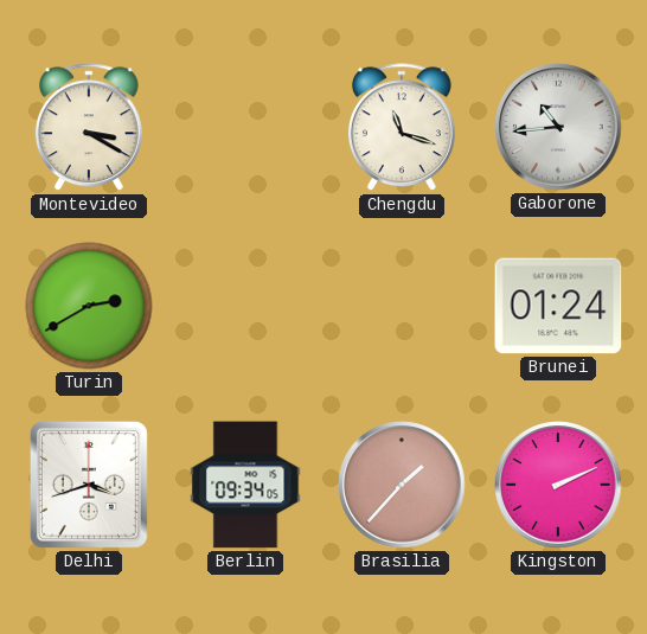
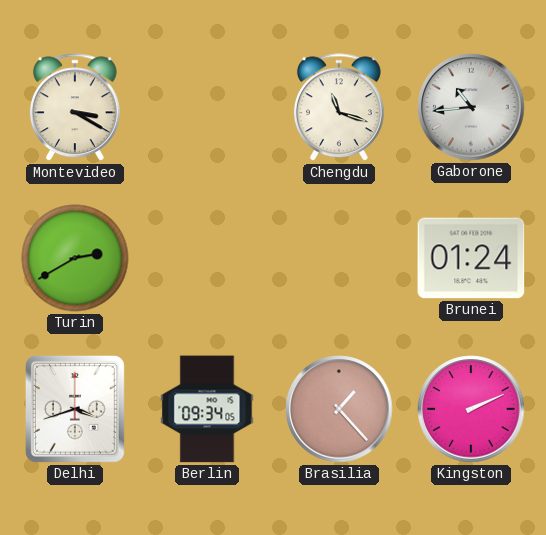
Brasilia: 1:37 -> 1:23
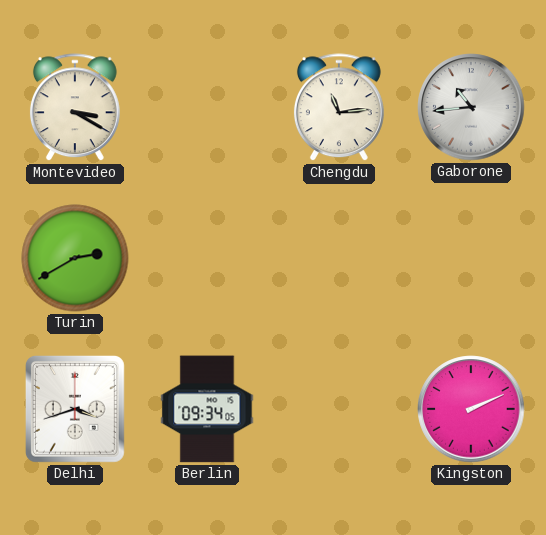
Chengdu: 11:18 -> 11:14
Brunei: 01:24 -> none
Brasilia: 1:23 -> none
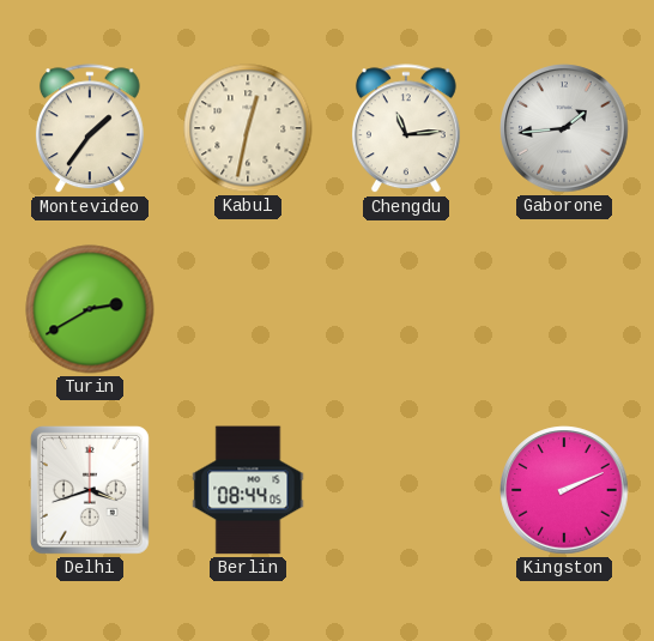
Montevideo: 3:20 -> 1:36
Kabul: none -> 12:32
Gaborone: 10:44 -> 1:44
Berlin: 09:34 -> 08:44
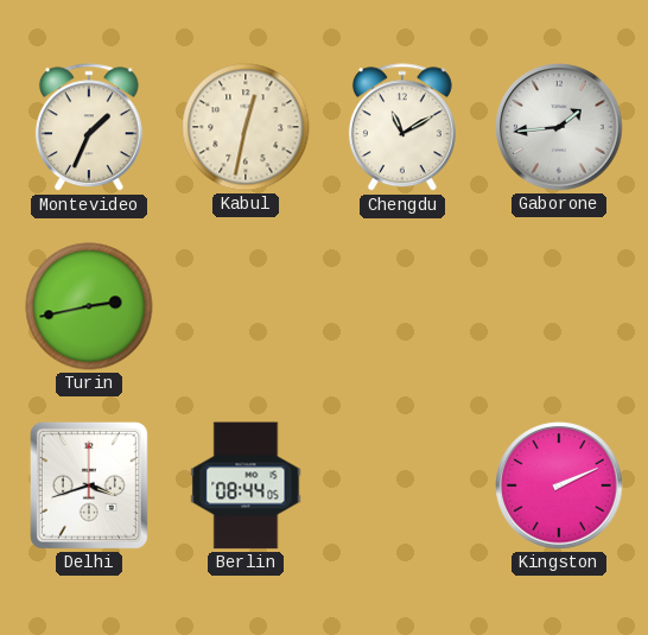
Montevideo: 1:36 -> 1:34
Chengdu: 11:14 -> 11:10
Turin: 2:40 -> 2:43
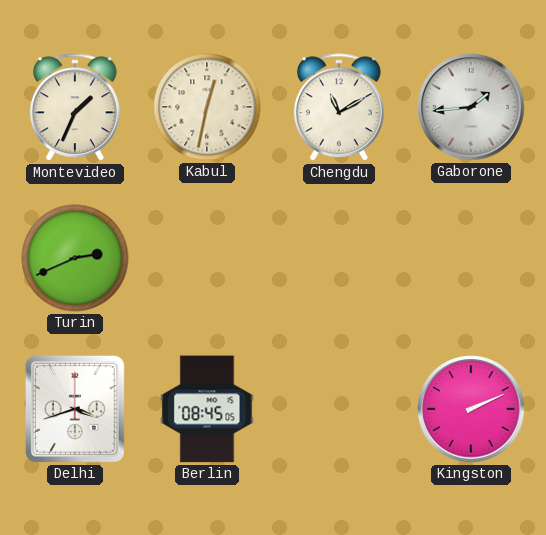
Turin: 2:43 -> 2:41
Berlin: 08:44 -> 08:45
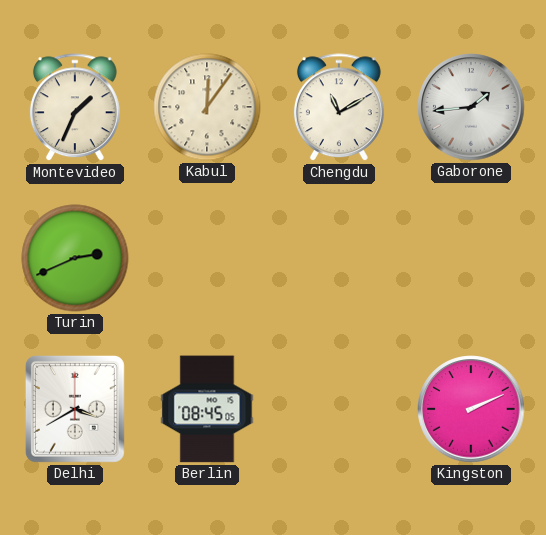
Kabul: 12:32 -> 12:06
Delhi: 3:42 -> 3:40
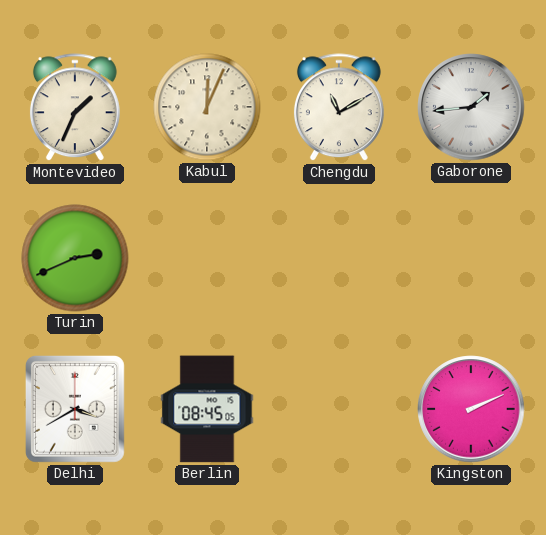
Kabul: 12:06 -> 12:04
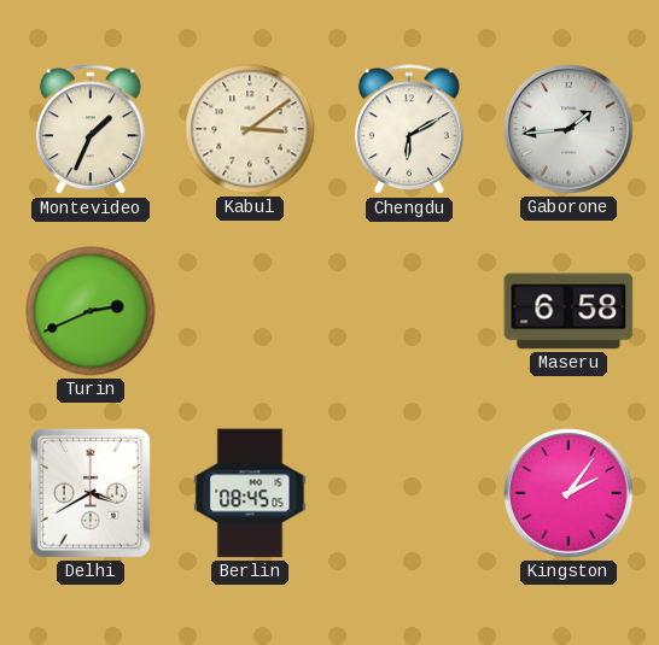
Kabul: 12:04 -> 3:09
Chengdu: 11:10 -> 6:10
Maseru: none -> 6:58
Kingston: 2:11 -> 2:06
